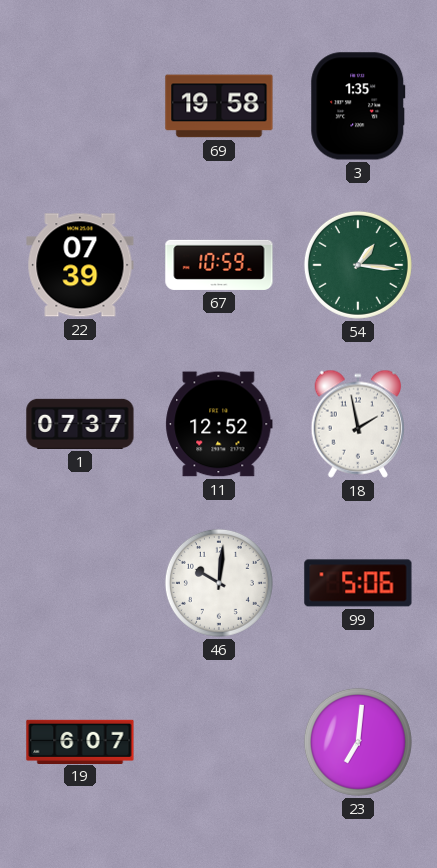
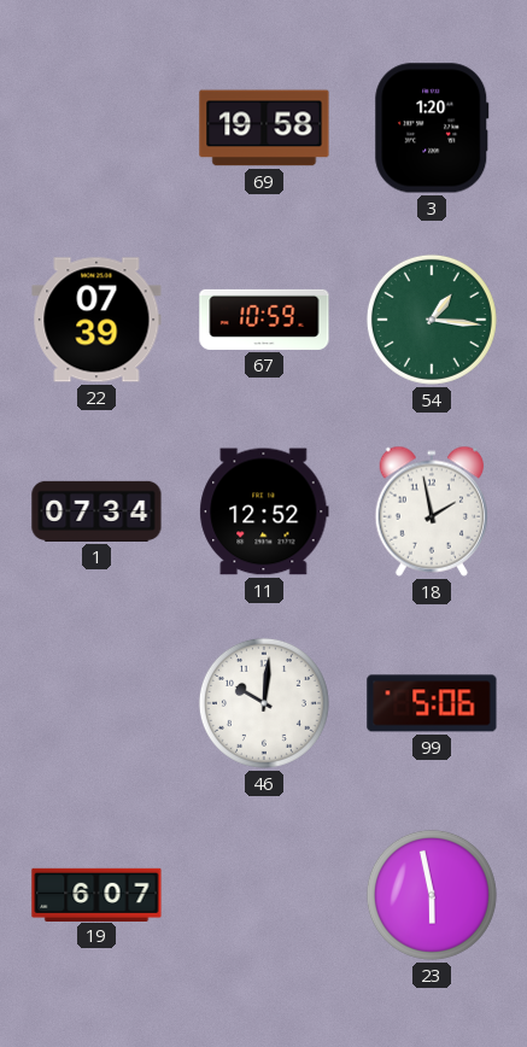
3: 1:35 -> 1:20
1: 07:37 -> 07:34
23: 7:01 -> 5:58
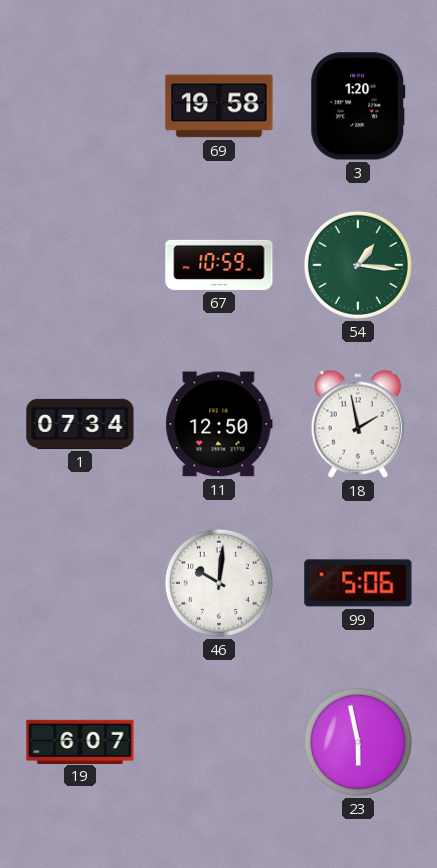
22: 07:39 -> none
11: 12:52 -> 12:50
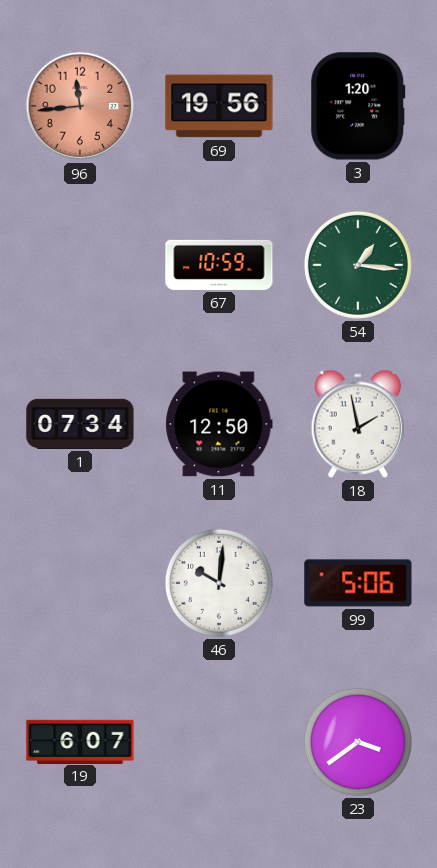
96: none -> 11:44
69: 19:58 -> 19:56
23: 5:58 -> 3:39
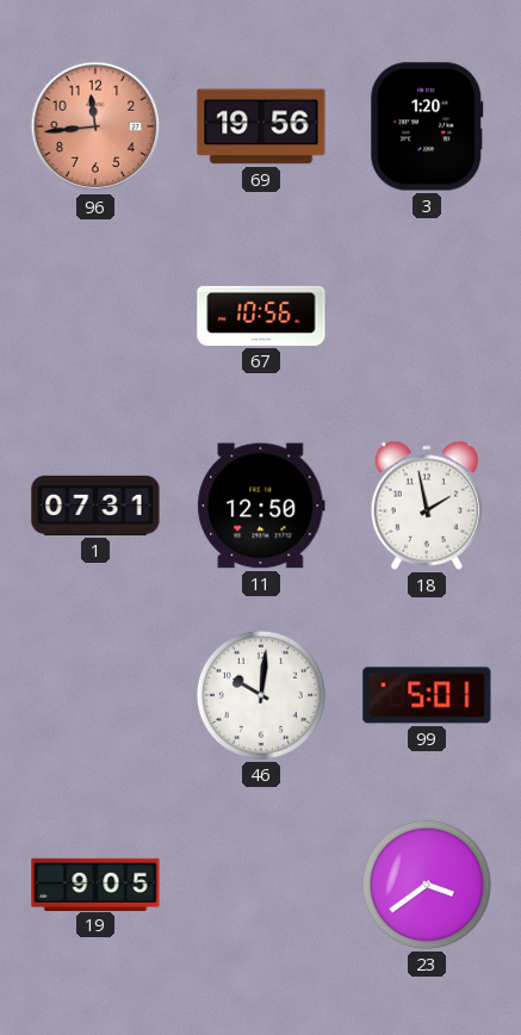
67: 10:59 -> 10:56
54: 1:16 -> none
1: 07:34 -> 07:31
99: 5:06 -> 5:01
19: 6:07 -> 9:05
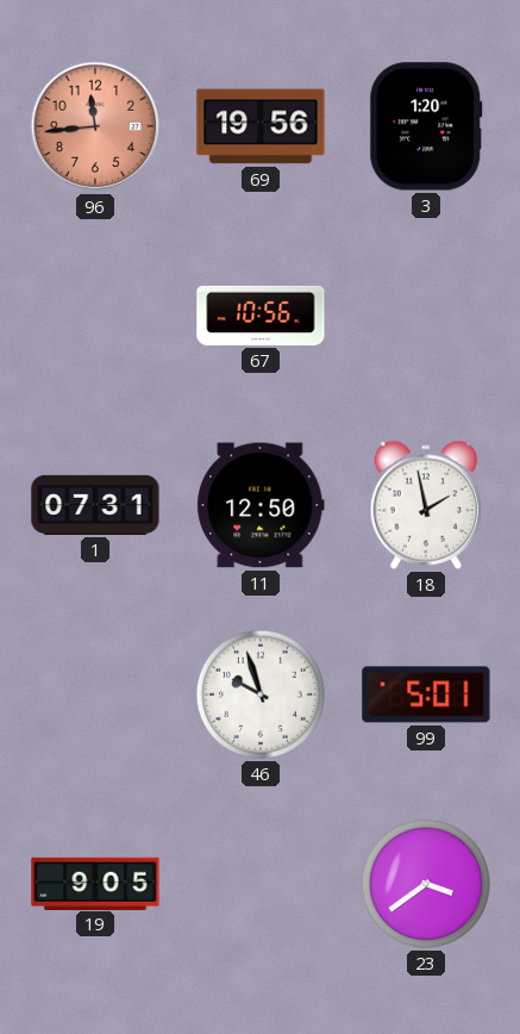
46: 10:01 -> 9:57
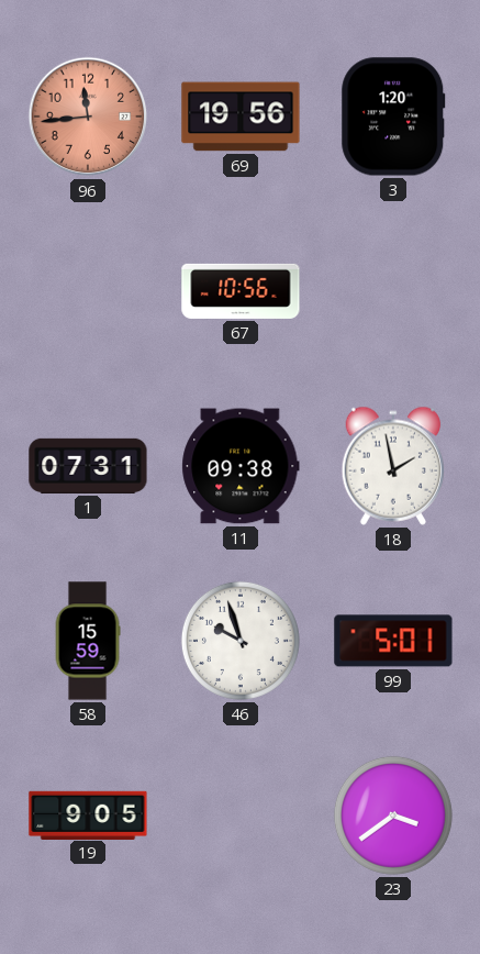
11: 12:50 -> 09:38
58: none -> 15:59
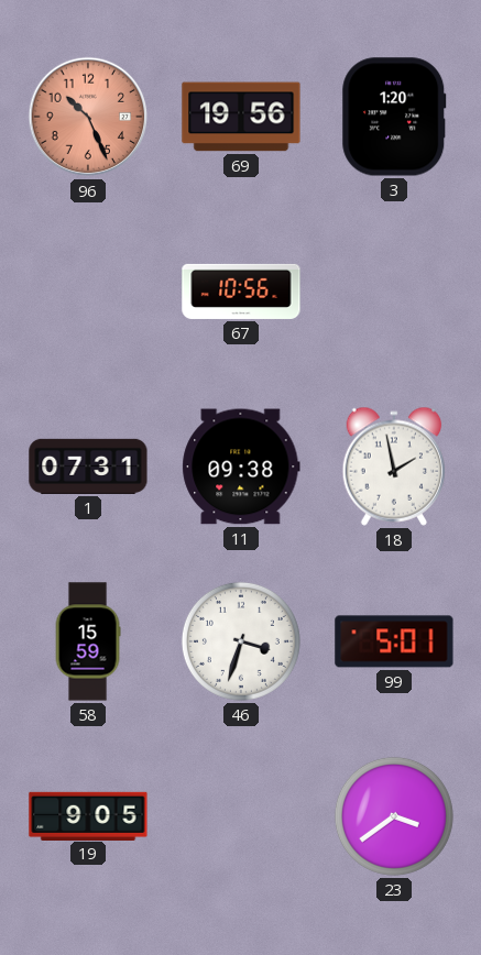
96: 11:44 -> 10:26
46: 9:57 -> 3:33
